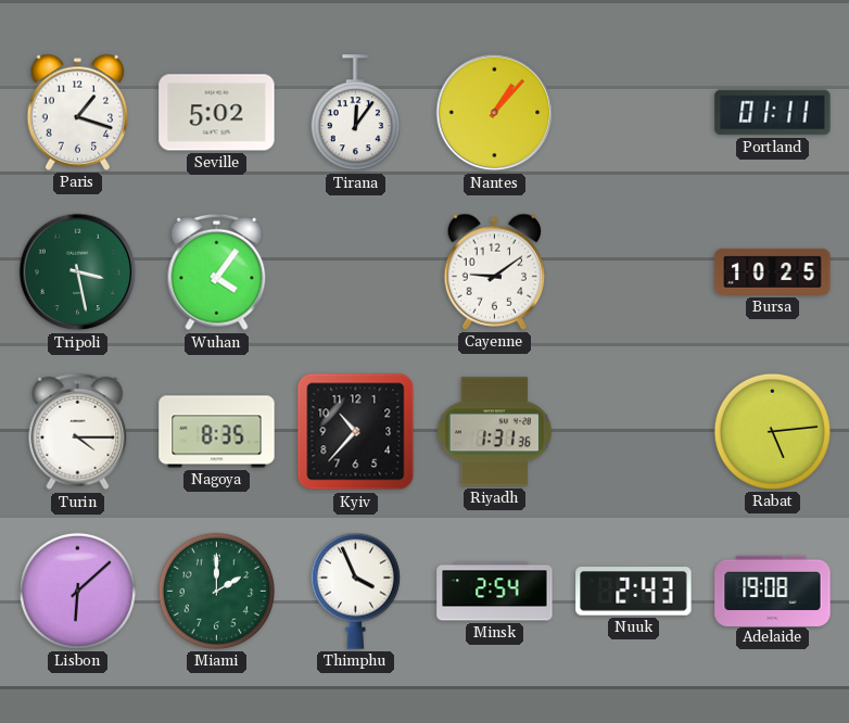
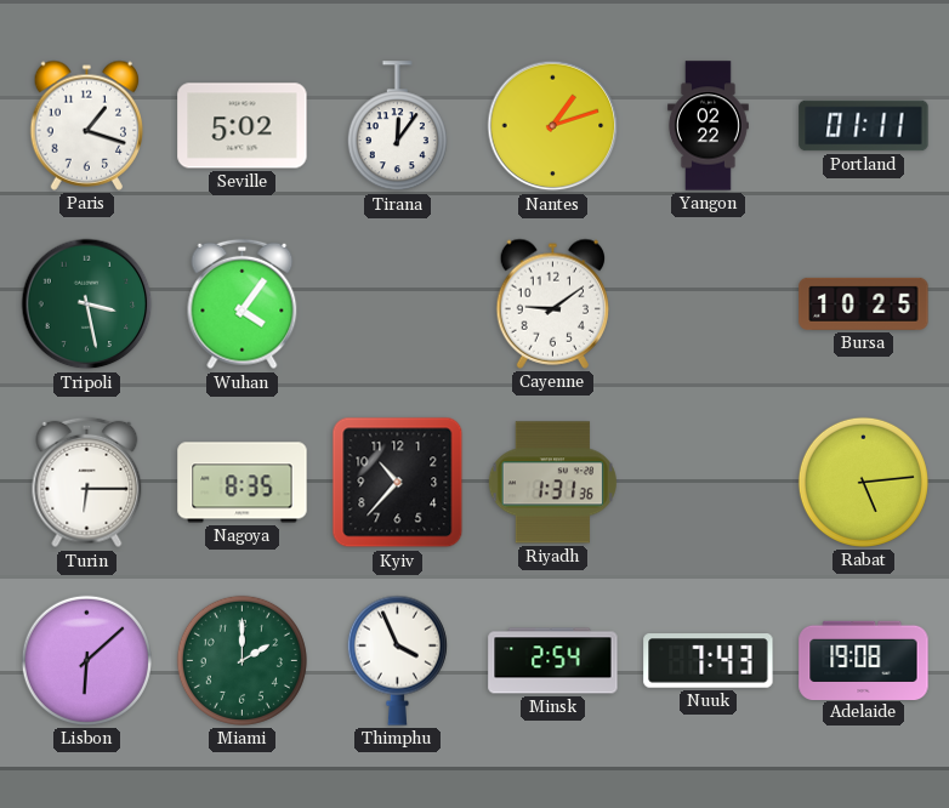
Nantes: 1:07 -> 1:12
Yangon: none -> 02:22
Turin: 4:15 -> 6:15
Nuuk: 2:43 -> 7:43
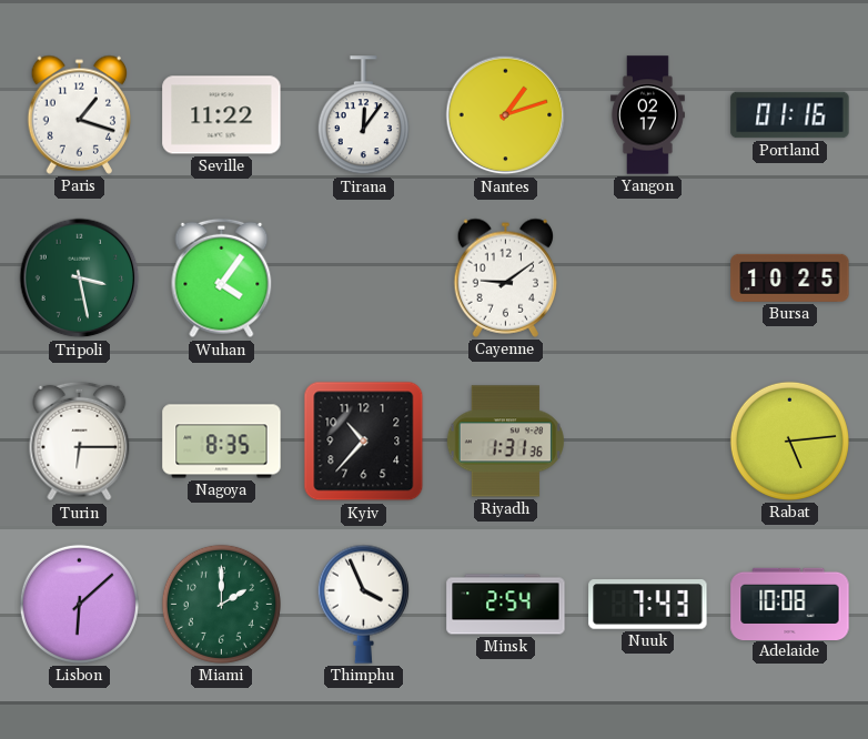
Seville: 5:02 -> 11:22
Yangon: 02:22 -> 02:17
Portland: 01:11 -> 01:16
Adelaide: 19:08 -> 10:08
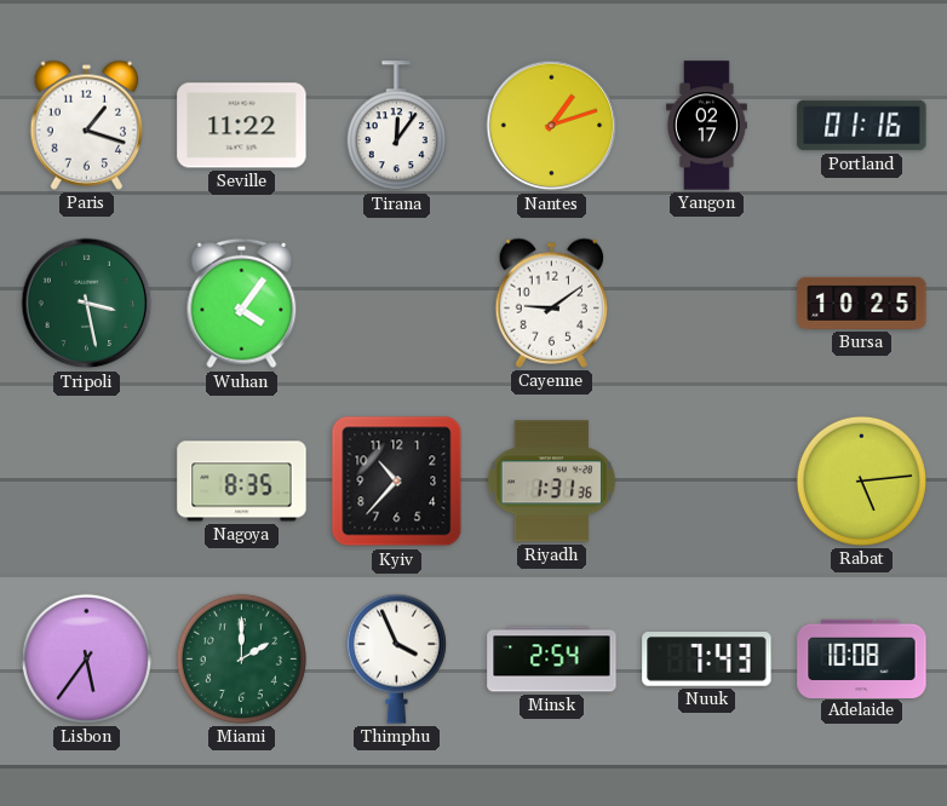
Turin: 6:15 -> none
Lisbon: 6:08 -> 5:36
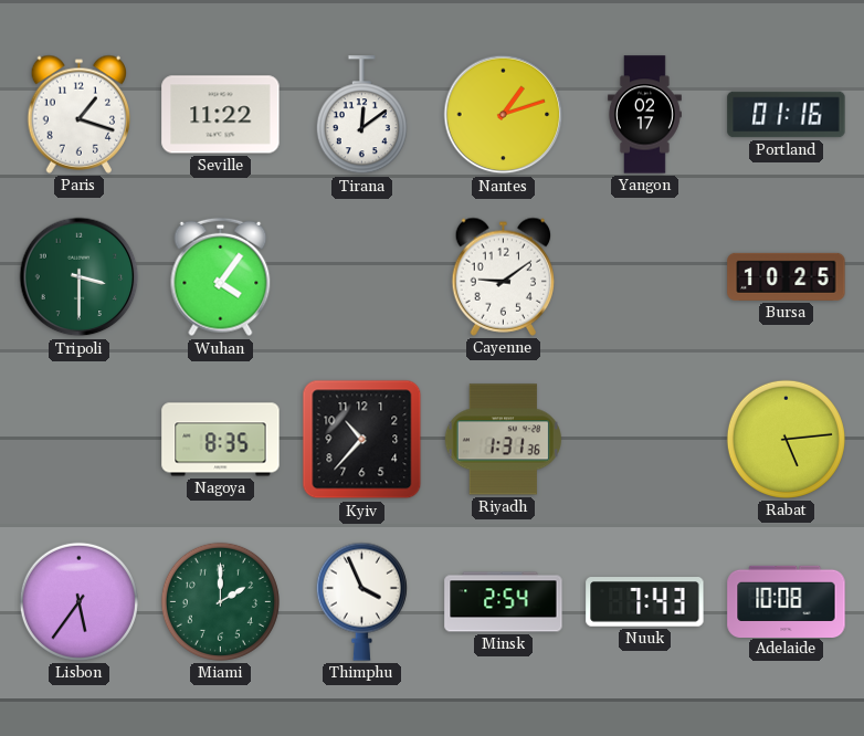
Tirana: 12:06 -> 12:09
Tripoli: 3:28 -> 3:30
